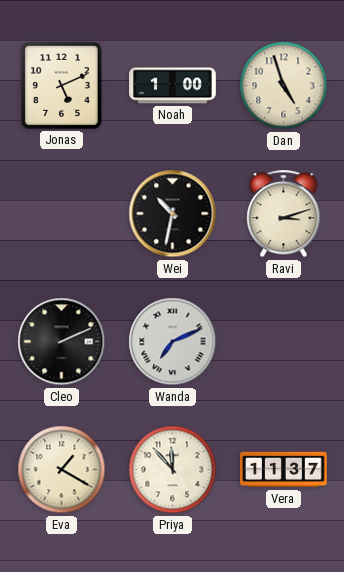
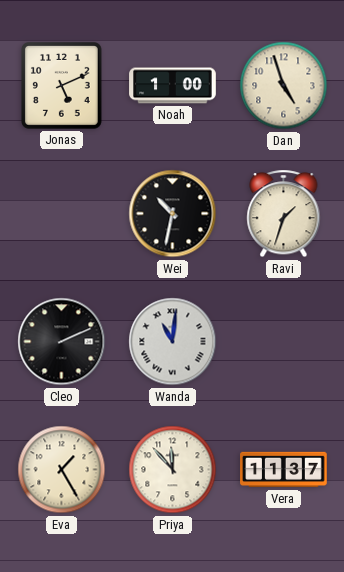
Ravi: 3:12 -> 1:33
Wanda: 7:11 -> 11:01
Eva: 1:20 -> 1:25
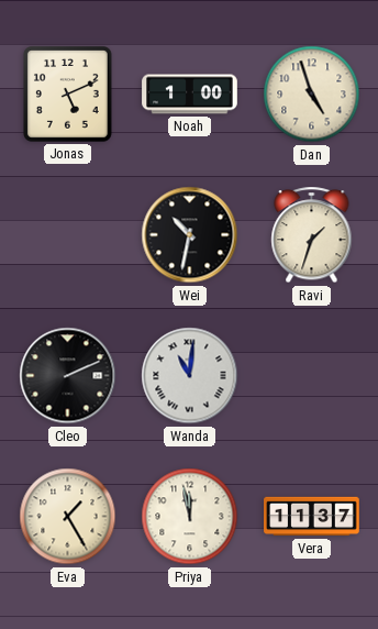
Priya: 11:53 -> 11:58
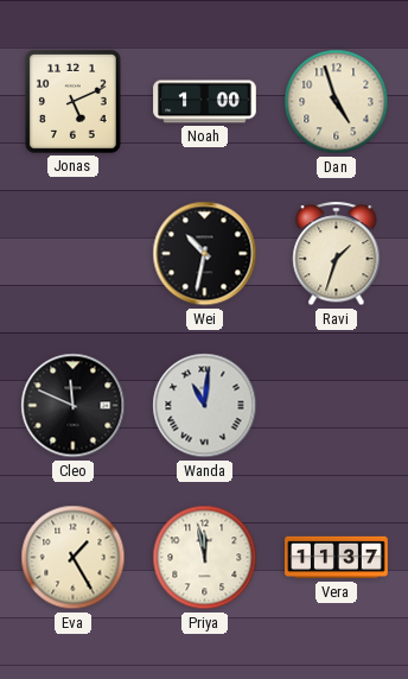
Cleo: 2:11 -> 11:49
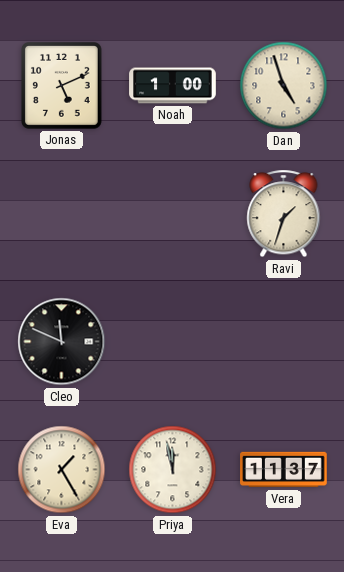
Wei: 10:32 -> none
Wanda: 11:01 -> none
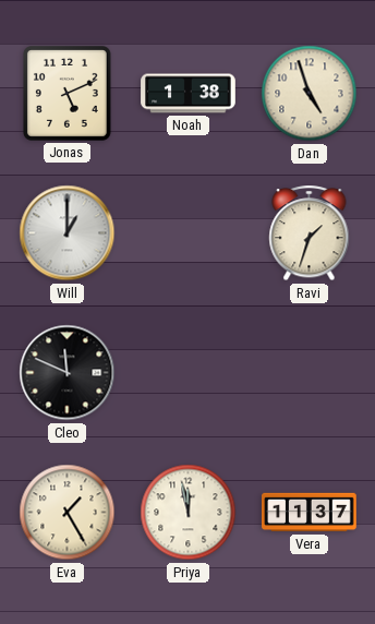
Noah: 1:00 -> 1:38
Will: none -> 1:00
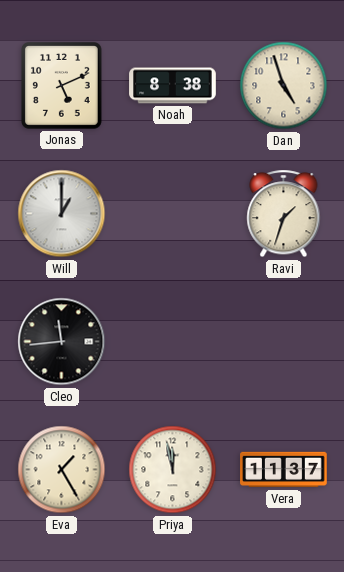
Noah: 1:38 -> 8:38
Cleo: 11:49 -> 11:44
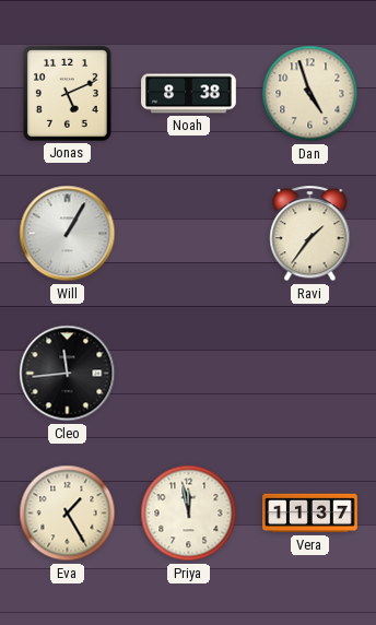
Will: 1:00 -> 1:05
Ravi: 1:33 -> 1:36
